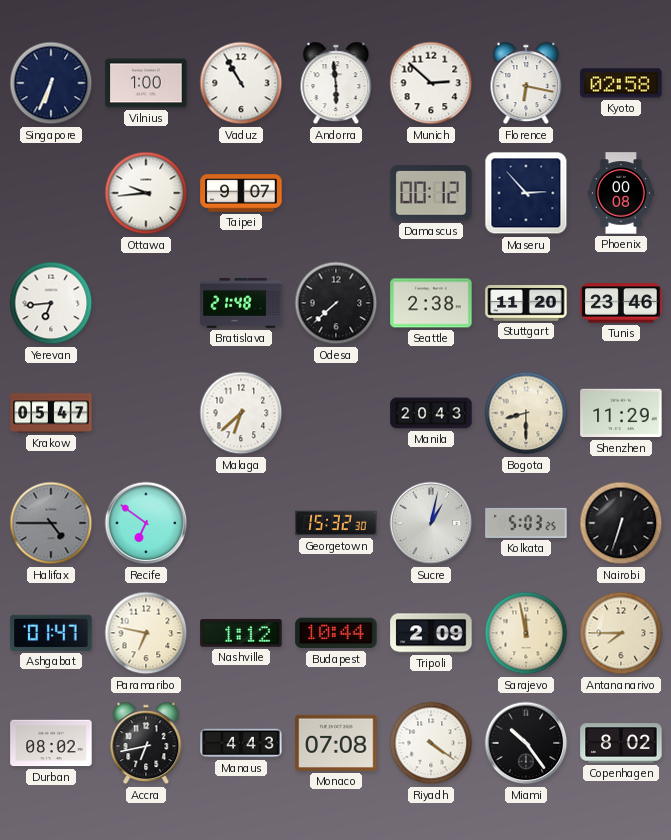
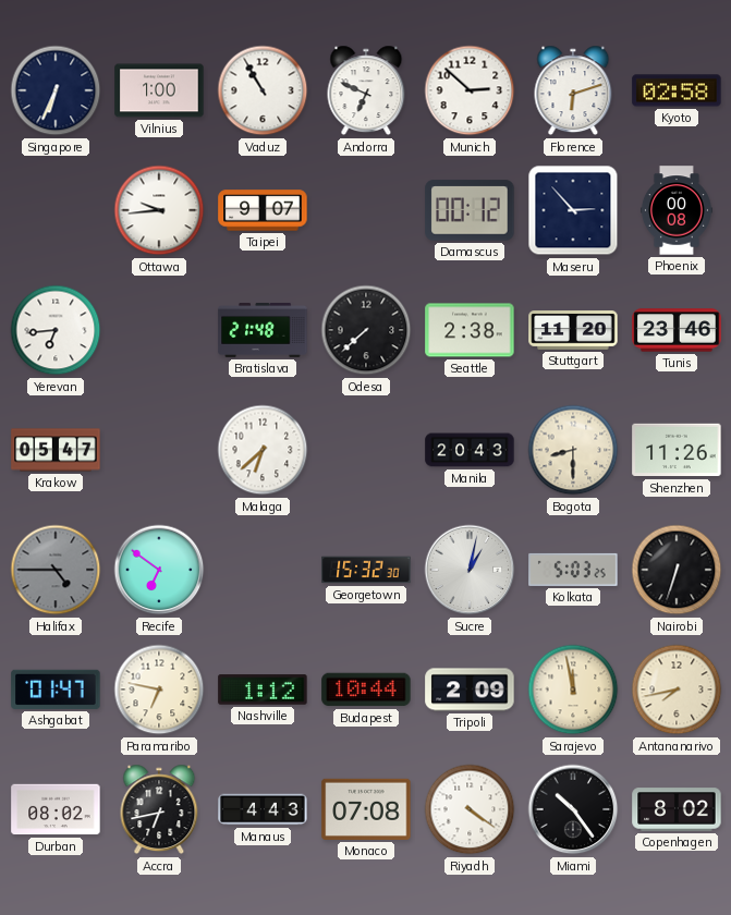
Andorra: 5:59 -> 6:49
Florence: 6:17 -> 6:12
Shenzhen: 11:29 -> 11:26
Antananarivo: 7:45 -> 7:43
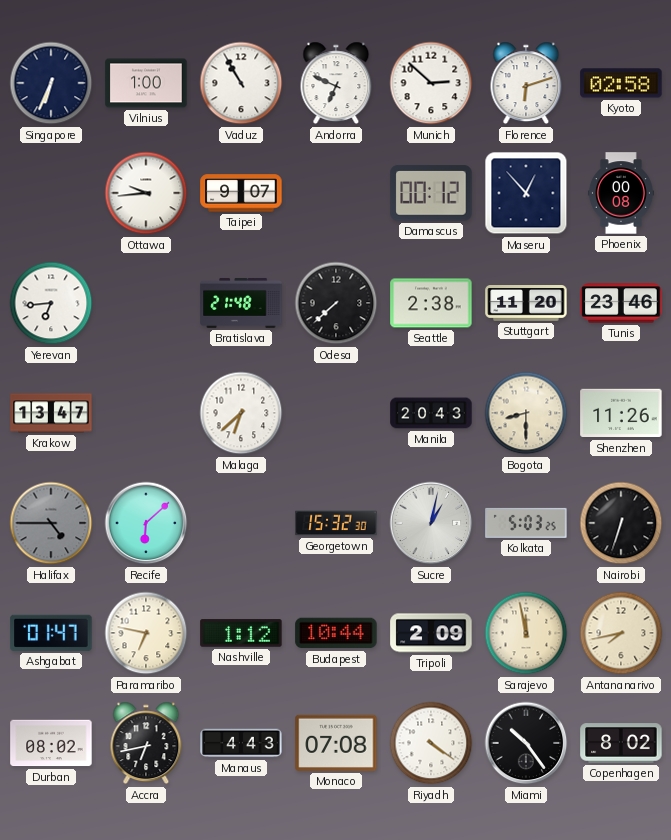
Maseru: 2:53 -> 12:53
Krakow: 05:47 -> 13:47
Recife: 6:51 -> 6:08
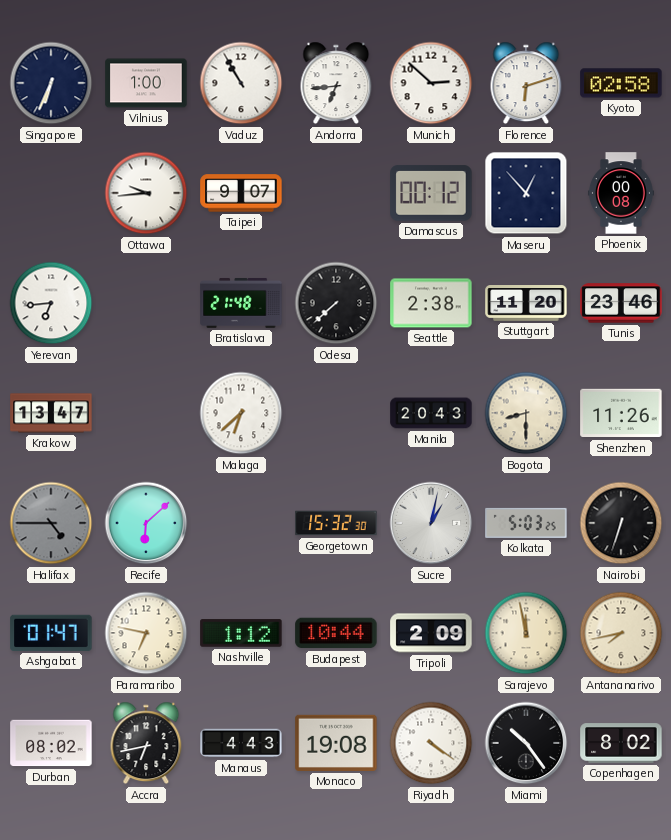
Andorra: 6:49 -> 6:44
Monaco: 07:08 -> 19:08
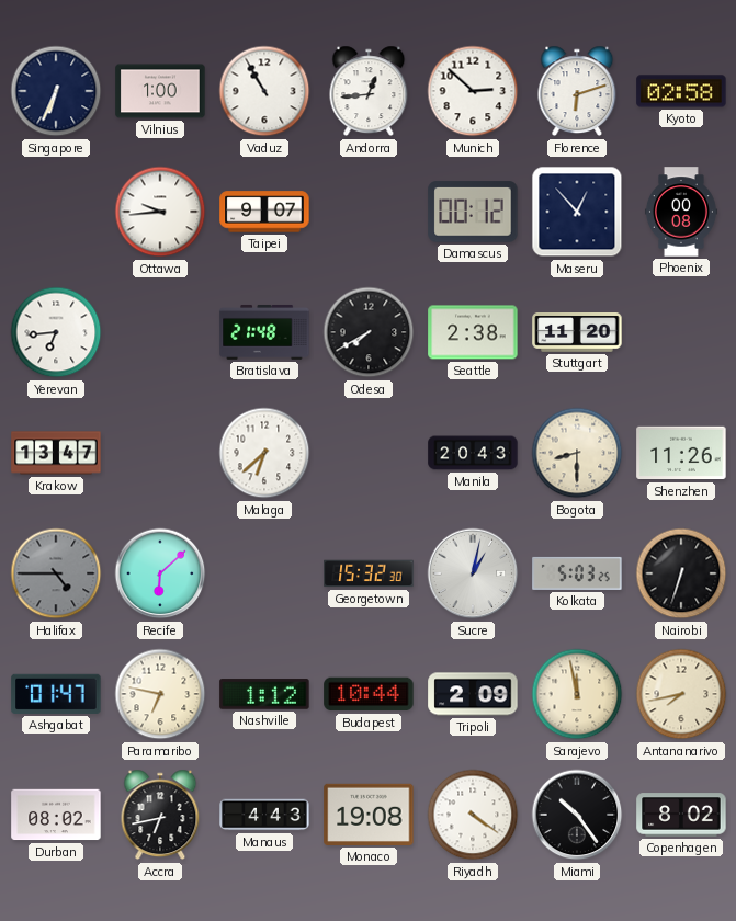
Andorra: 6:44 -> 12:44
Odesa: 7:38 -> 7:40
Tunis: 23:46 -> none
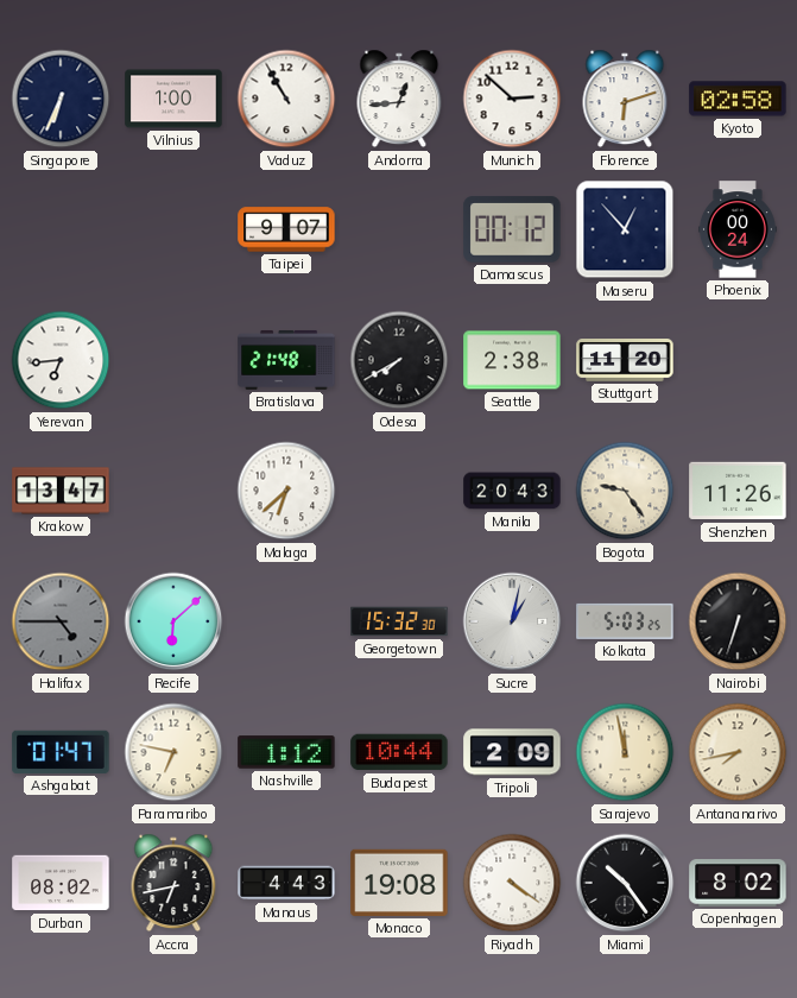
Ottawa: 9:44 -> none
Phoenix: 00:08 -> 00:24
Bogota: 8:30 -> 9:24
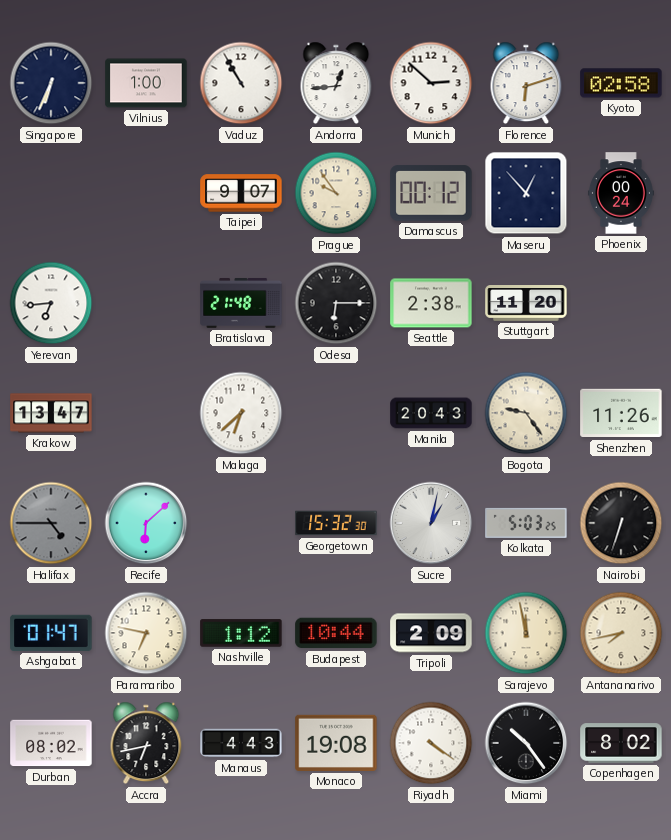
Prague: none -> 9:54
Odesa: 7:40 -> 6:15
